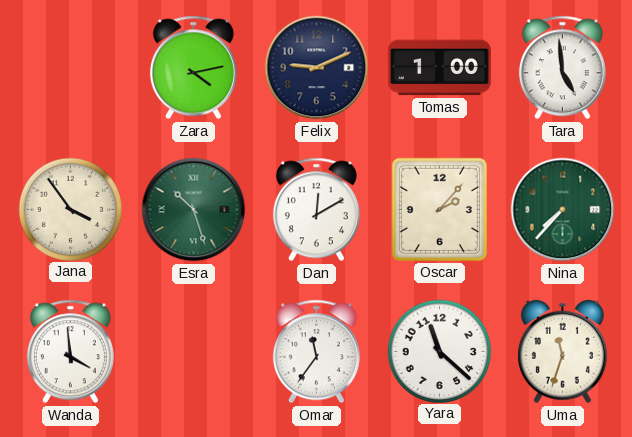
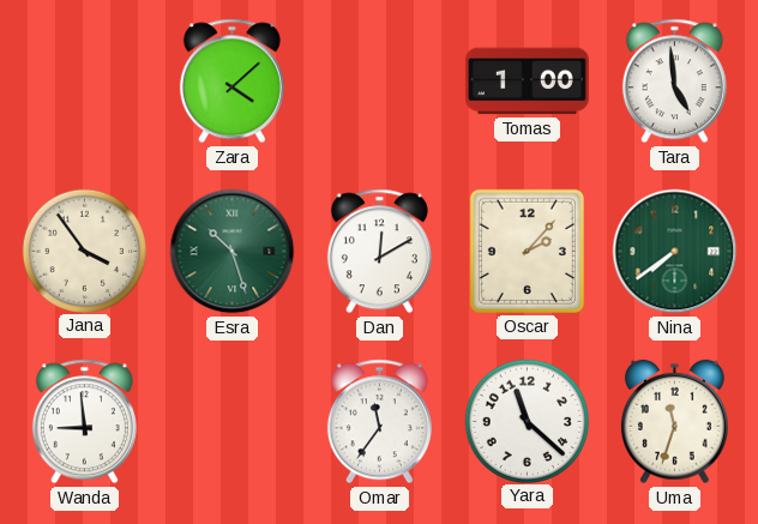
Zara: 4:13 -> 4:08
Felix: 9:11 -> none
Nina: 7:37 -> 7:39
Wanda: 3:59 -> 8:59
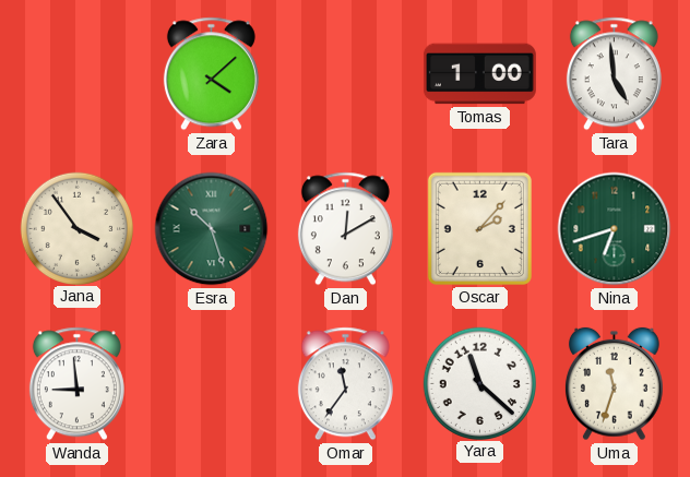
Nina: 7:39 -> 6:42
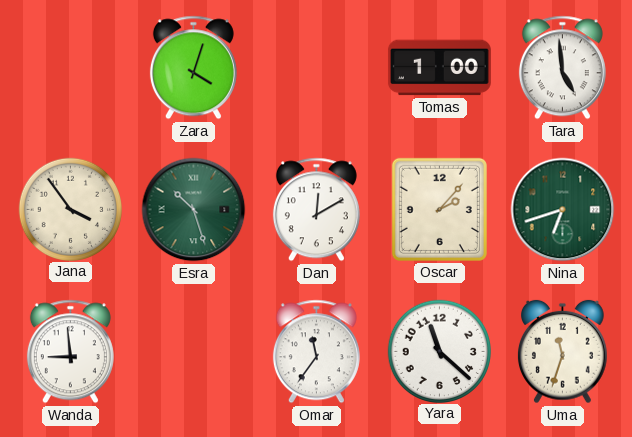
Zara: 4:08 -> 4:03
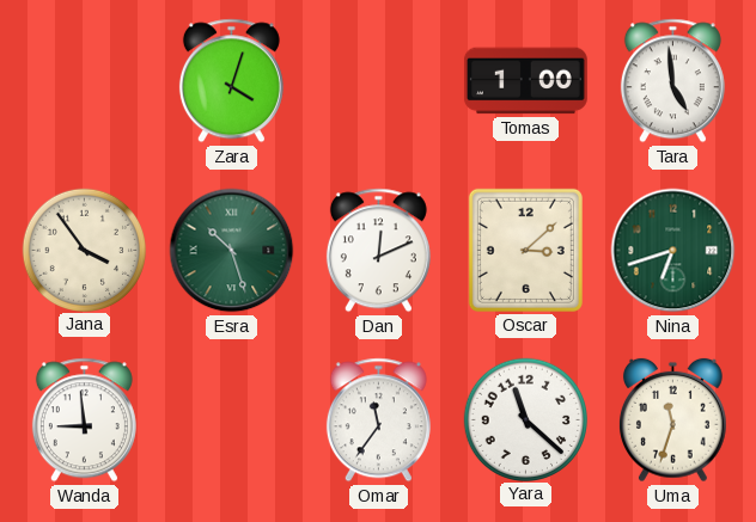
Dan: 12:10 -> 12:11
Oscar: 2:07 -> 3:08
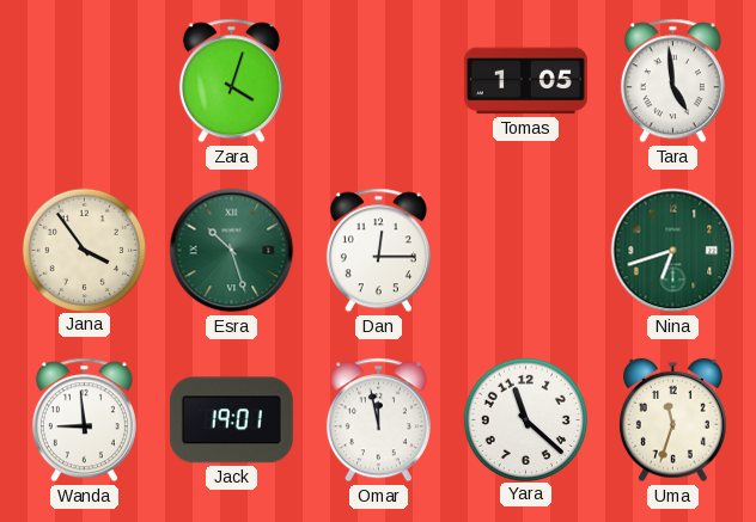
Tomas: 1:00 -> 1:05
Dan: 12:11 -> 12:15
Oscar: 3:08 -> none
Jack: none -> 19:01
Omar: 11:36 -> 11:58
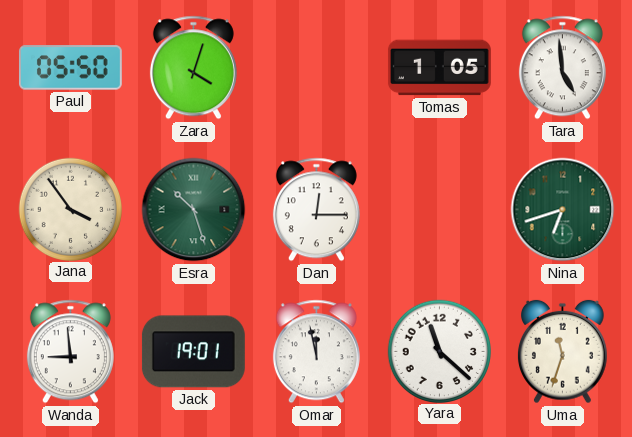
Paul: none -> 05:50
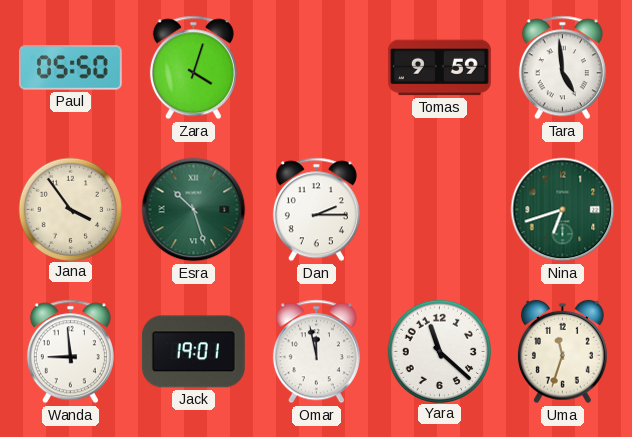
Tomas: 1:05 -> 9:59
Dan: 12:15 -> 2:15
